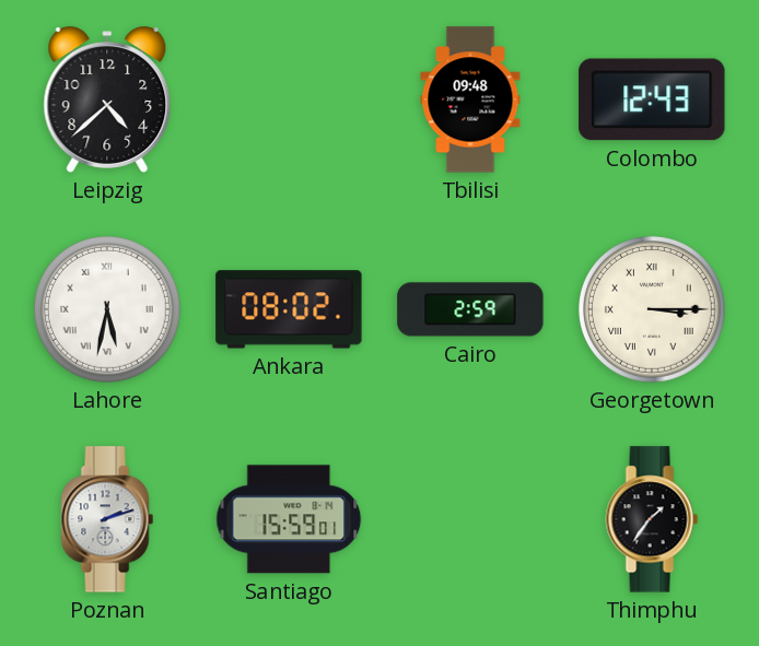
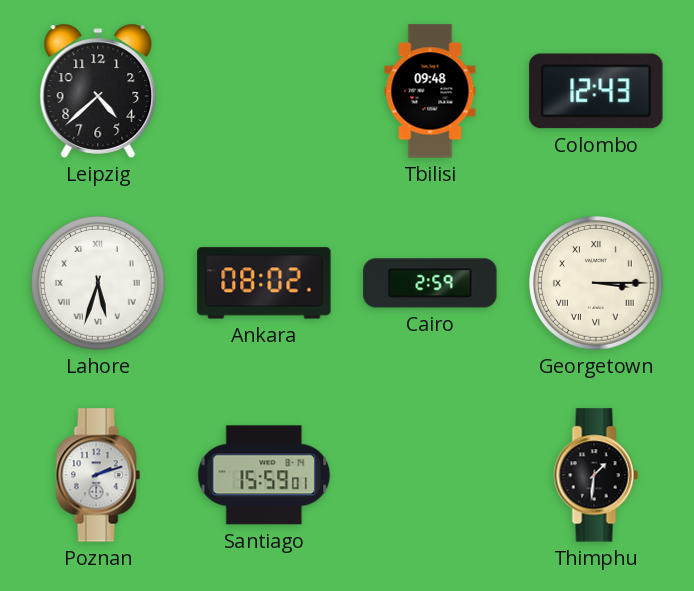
Lahore: 5:32 -> 5:33
Thimphu: 1:36 -> 1:31
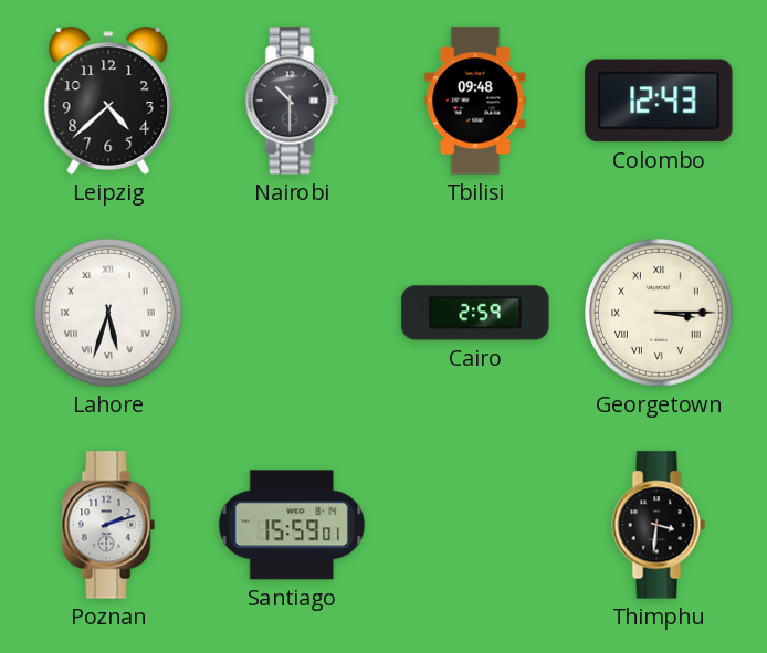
Nairobi: none -> 10:30
Ankara: 08:02 -> none
Thimphu: 1:31 -> 3:31
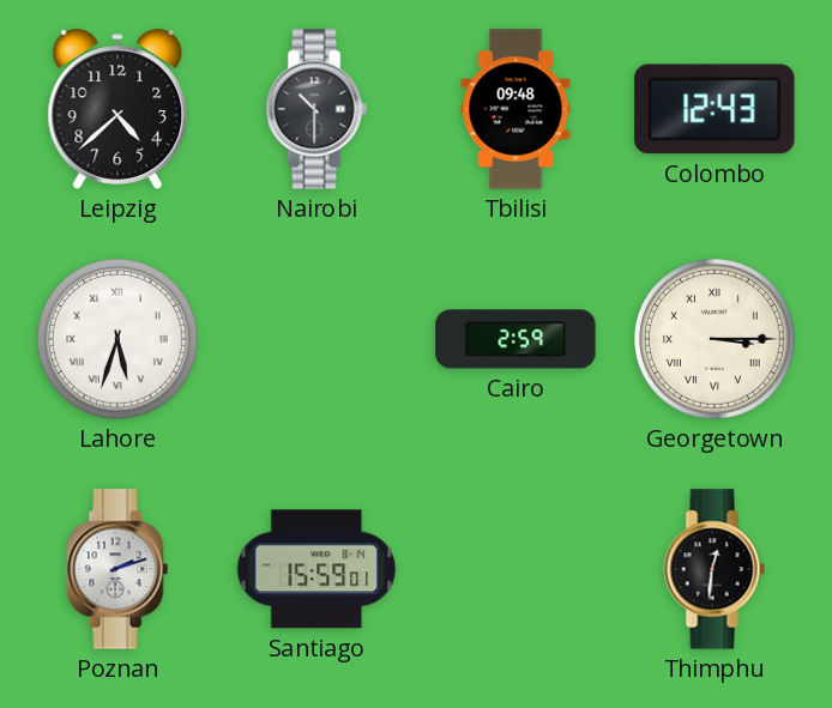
Thimphu: 3:31 -> 12:31
